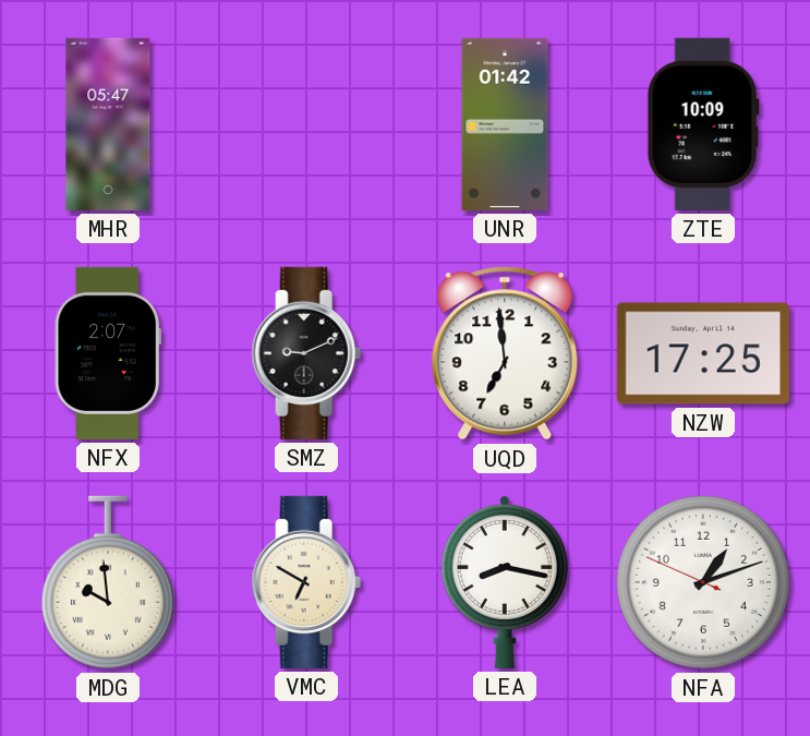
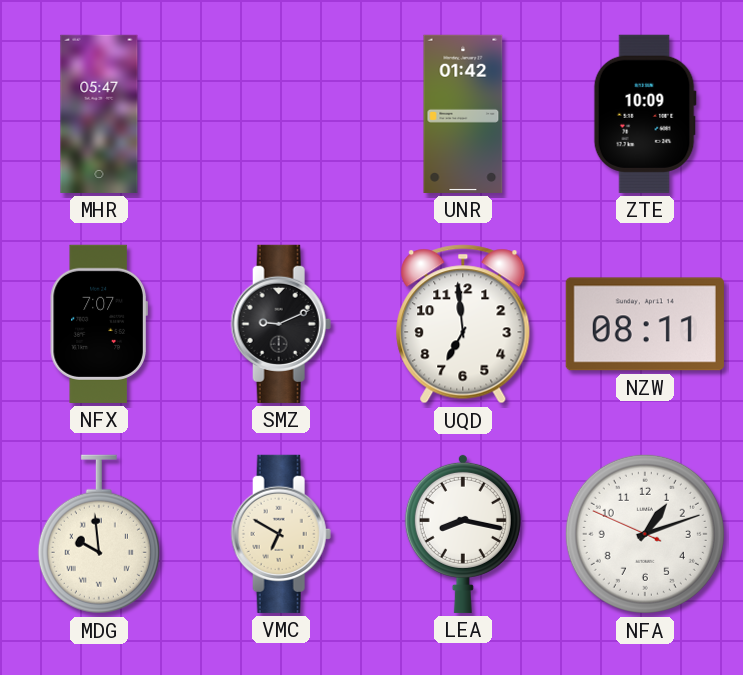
NFX: 2:07 -> 7:07
NZW: 17:25 -> 08:11
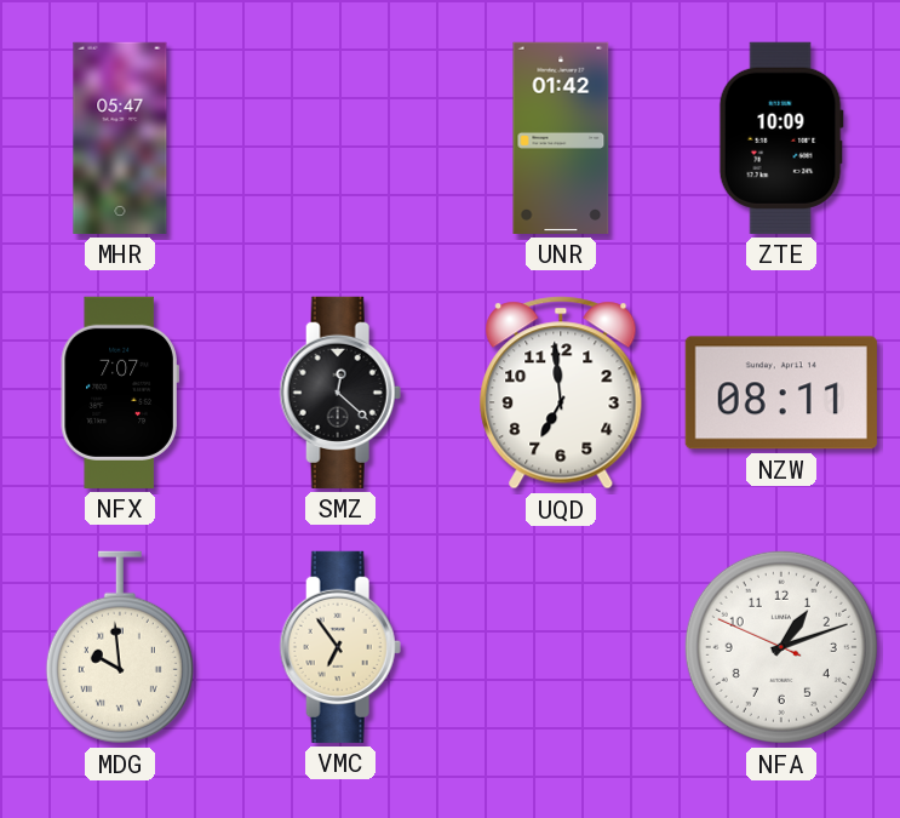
SMZ: 9:11 -> 12:22
VMC: 6:50 -> 6:54
LEA: 8:17 -> none
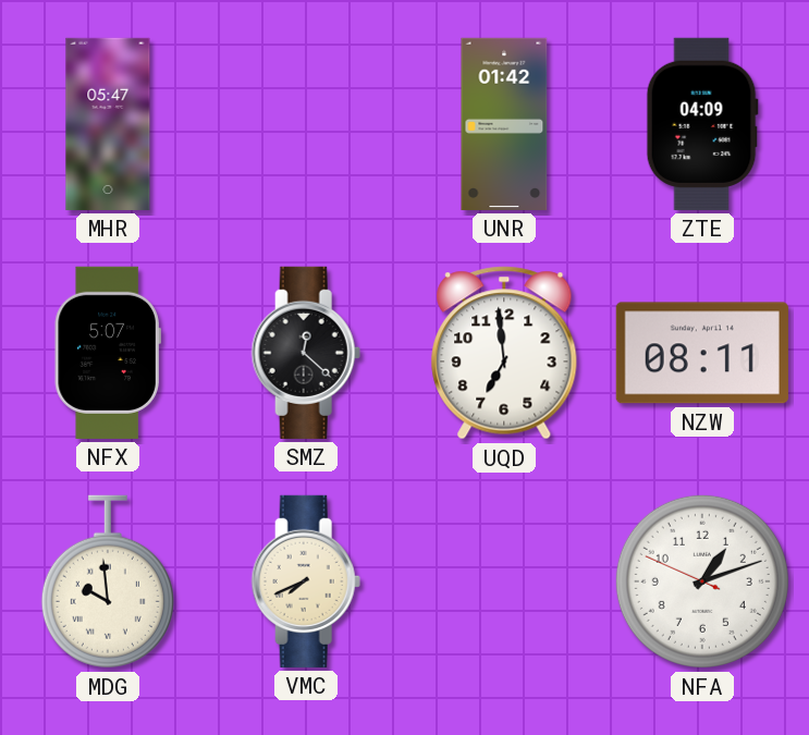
ZTE: 10:09 -> 04:09
NFX: 7:07 -> 5:07
VMC: 6:54 -> 7:41
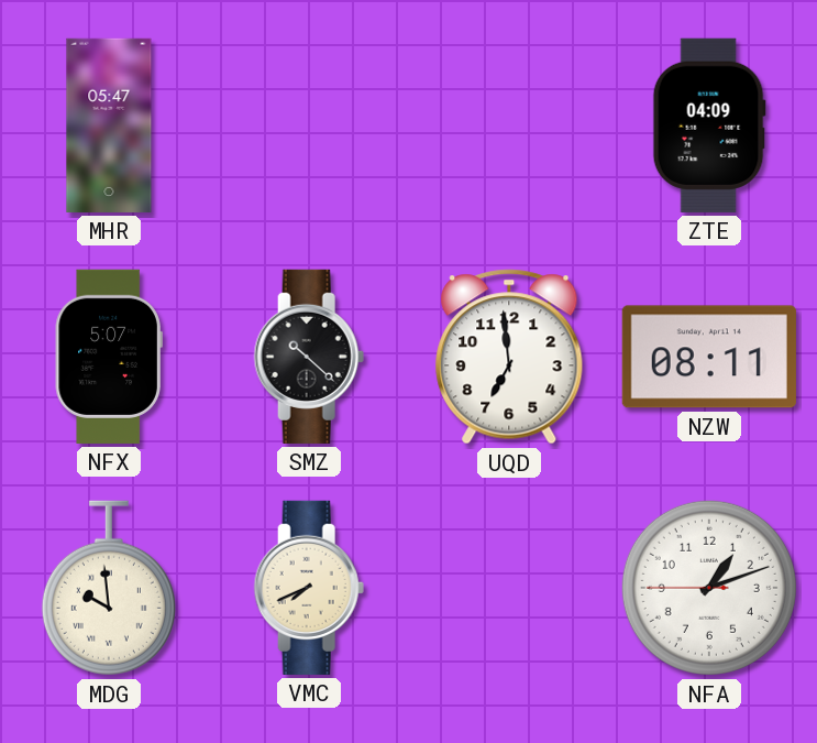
UNR: 01:42 -> none
SMZ: 12:22 -> 10:22
NFA: 1:11:49 -> 1:11:45
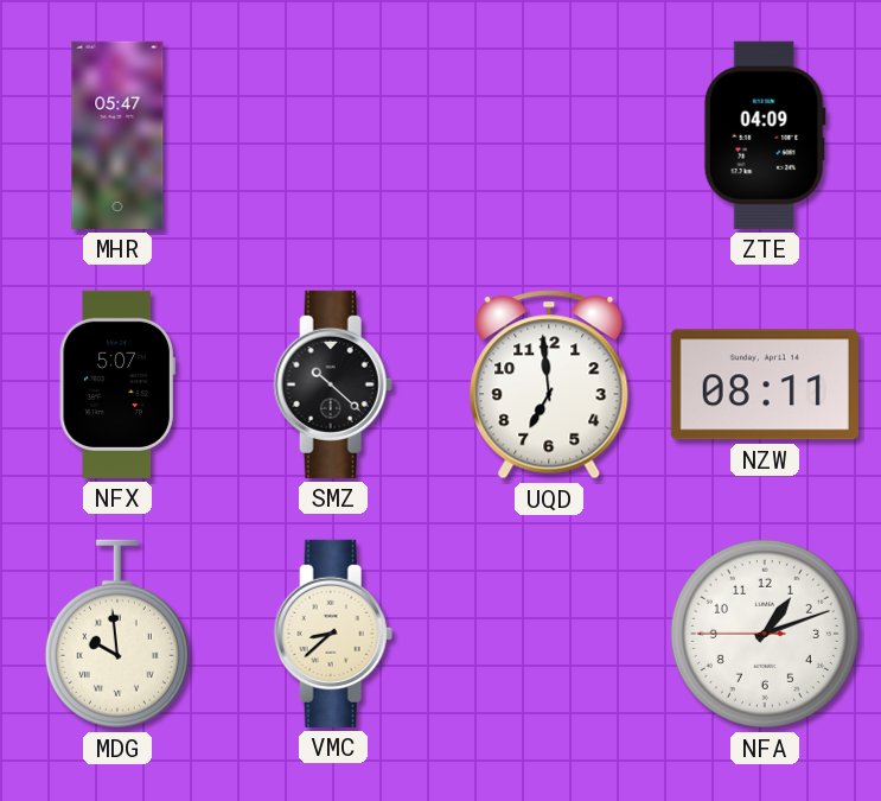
VMC: 7:41 -> 8:38
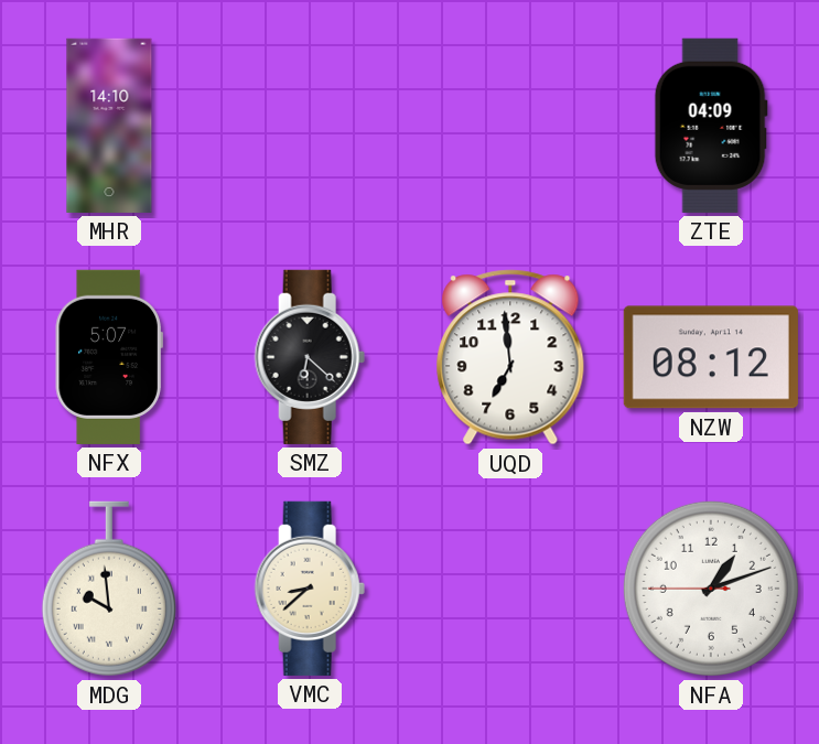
MHR: 05:47 -> 14:10
SMZ: 10:22 -> 6:22
NZW: 08:11 -> 08:12
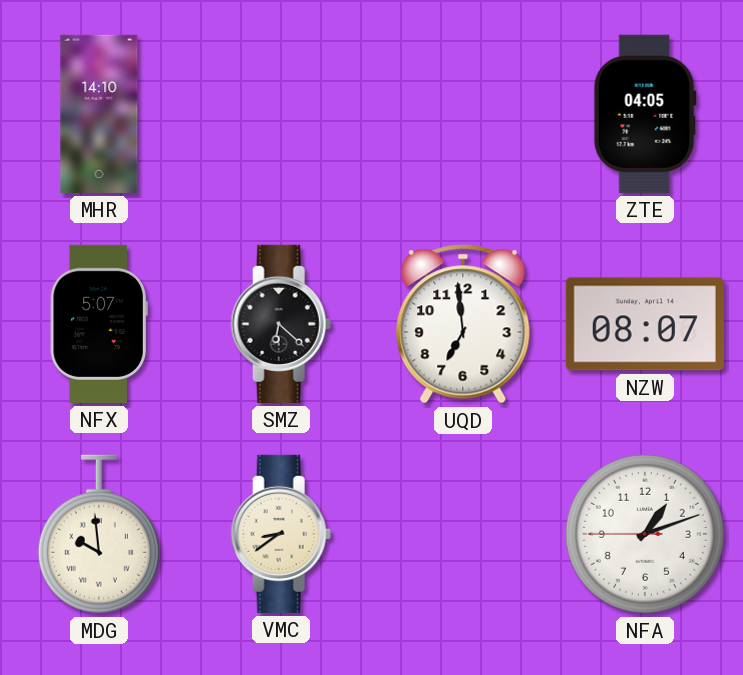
ZTE: 04:09 -> 04:05
NZW: 08:12 -> 08:07
VMC: 8:38 -> 8:39
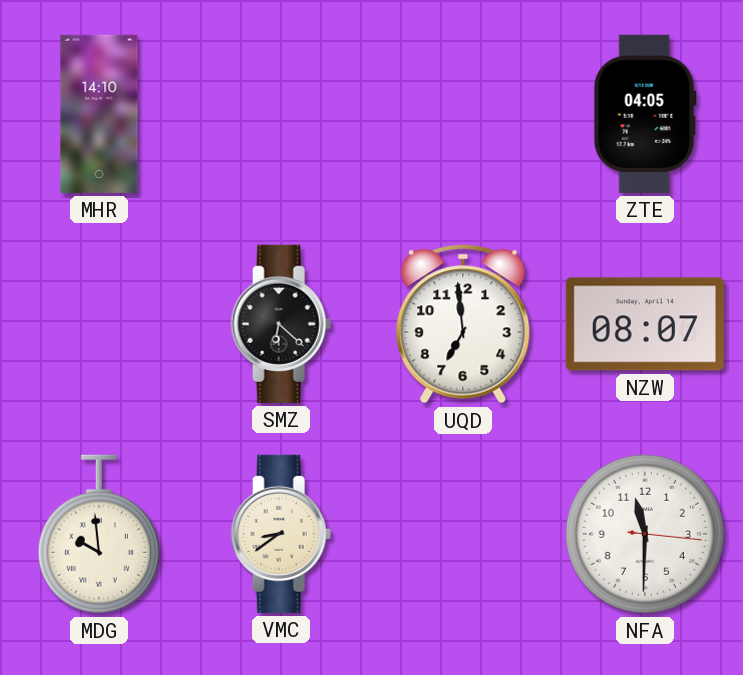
NFX: 5:07 -> none
NFA: 1:11 -> 11:30
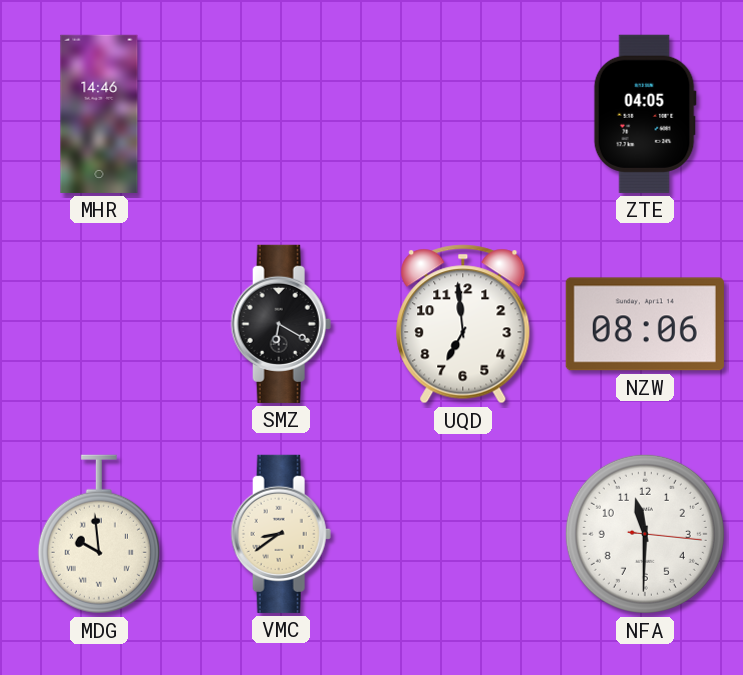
MHR: 14:10 -> 14:46
SMZ: 6:22 -> 6:20
NZW: 08:07 -> 08:06
